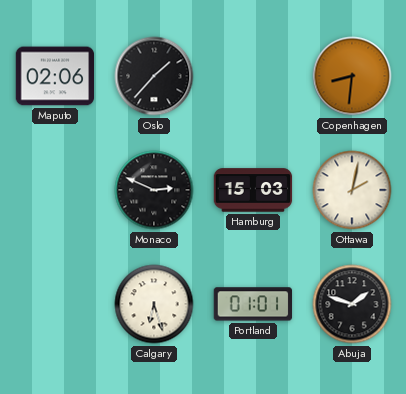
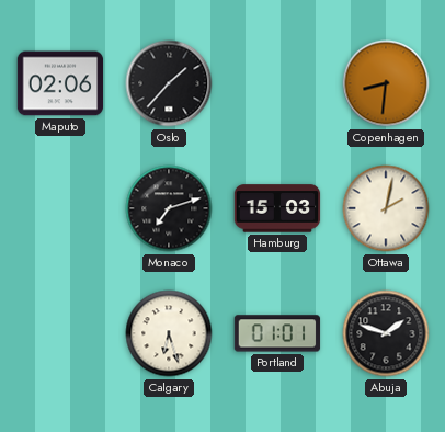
Monaco: 2:49 -> 7:12
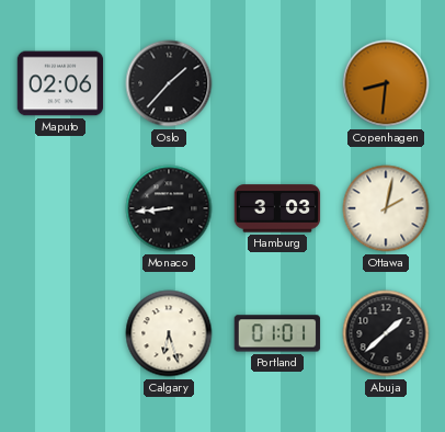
Monaco: 7:12 -> 8:44
Hamburg: 15:03 -> 3:03
Abuja: 1:48 -> 1:38
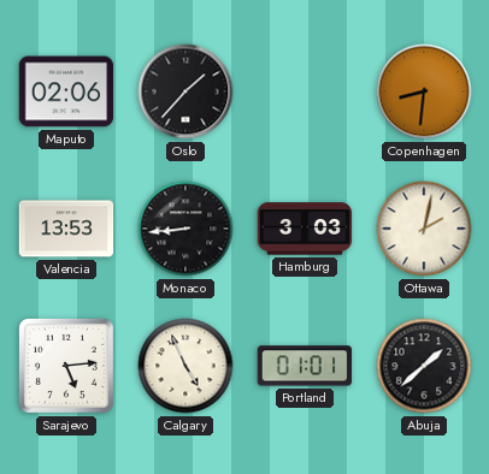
Valencia: none -> 13:53
Sarajevo: none -> 5:14
Calgary: 6:27 -> 4:56
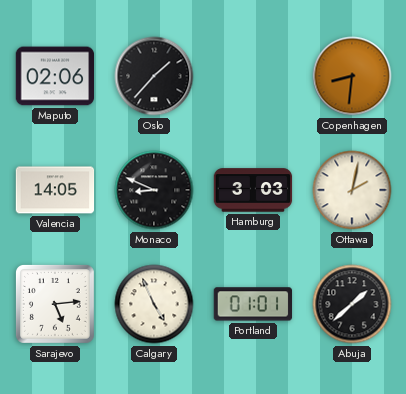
Valencia: 13:53 -> 14:05
Monaco: 8:44 -> 8:49
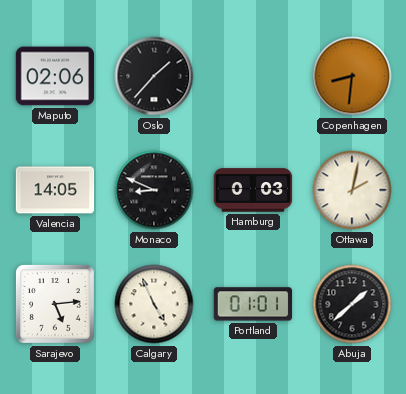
Hamburg: 3:03 -> 0:03
